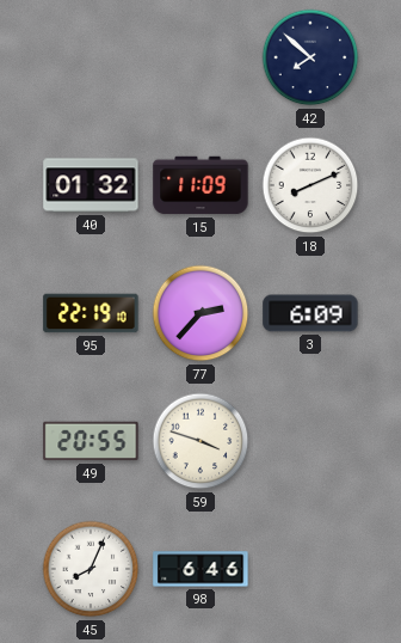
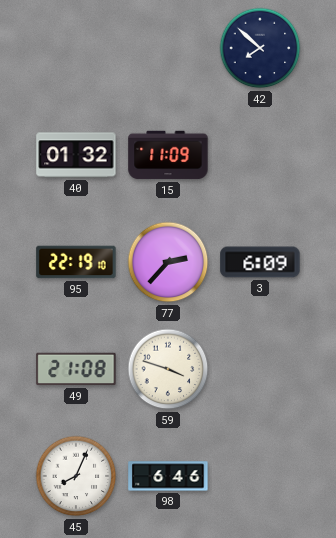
18: 8:11 -> none
49: 20:55 -> 21:08
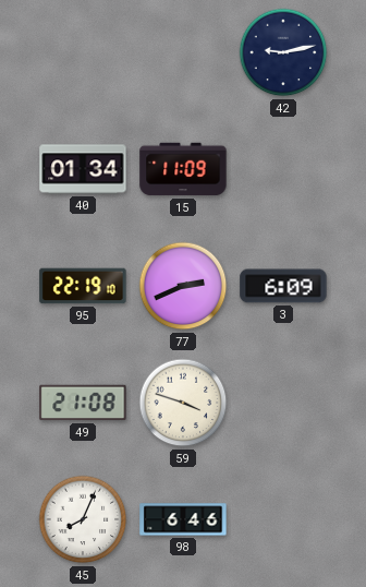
42: 7:52 -> 9:13
40: 01:32 -> 01:34
77: 2:37 -> 2:41
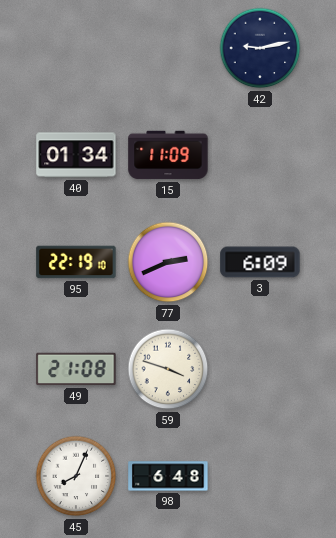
98: 6:46 -> 6:48
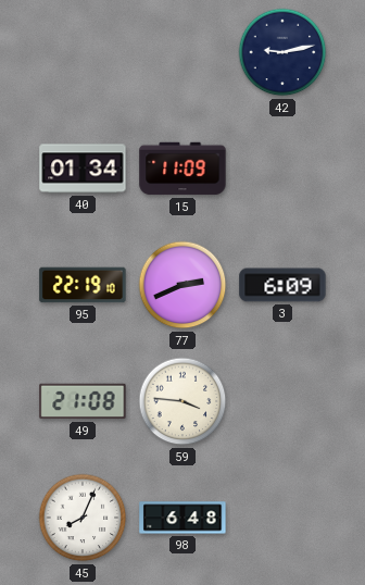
59: 3:48 -> 3:46
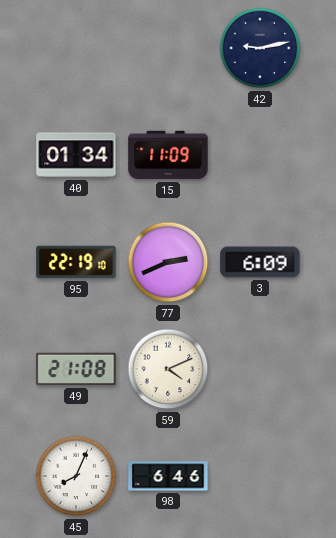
59: 3:46 -> 4:11
98: 6:48 -> 6:46
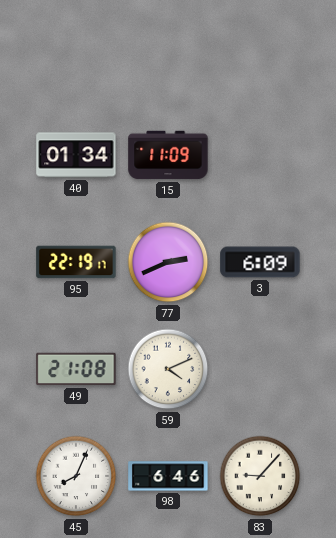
42: 9:13 -> none
95: 22:19:10 -> 22:19:17
83: none -> 9:07
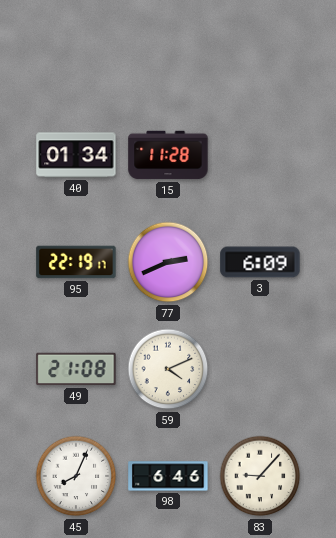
15: 11:09 -> 11:28
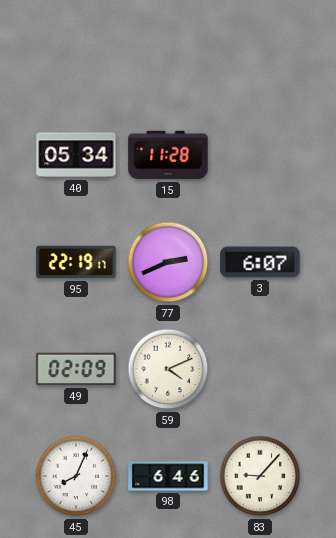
40: 01:34 -> 05:34
3: 6:09 -> 6:07
49: 21:08 -> 02:09
